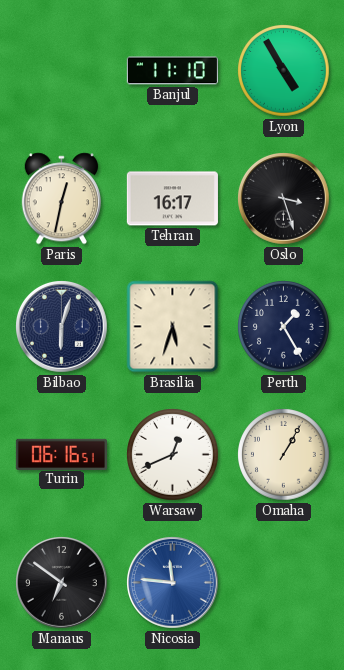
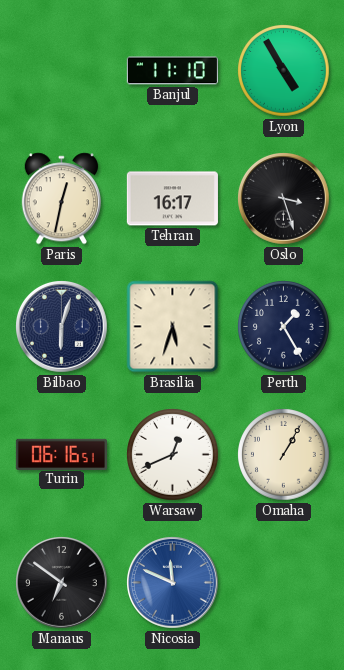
Nicosia: 11:46 -> 11:49
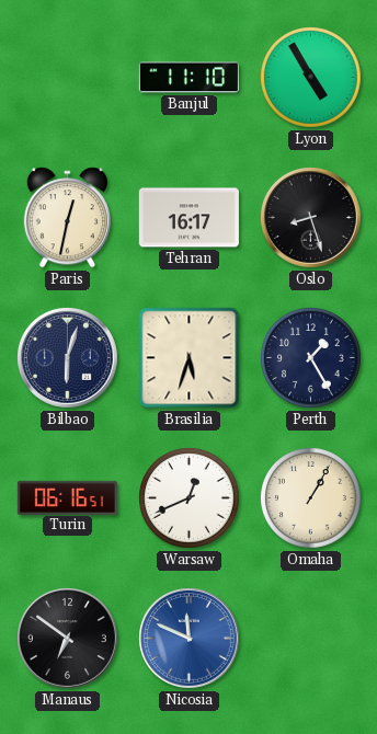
Oslo: 3:27 -> 8:27
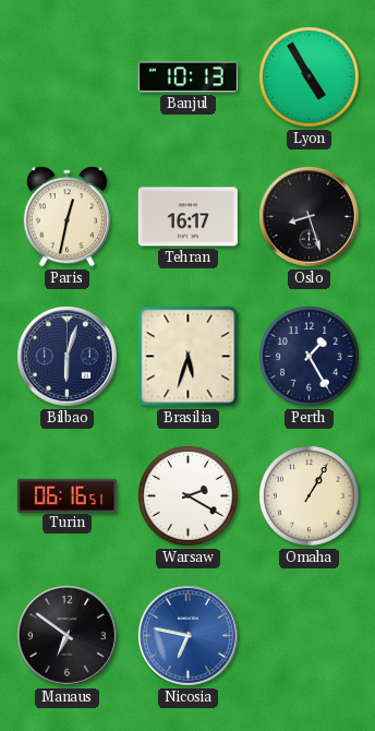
Banjul: 11:10 -> 10:13
Warsaw: 12:41 -> 2:20
Nicosia: 11:49 -> 6:47
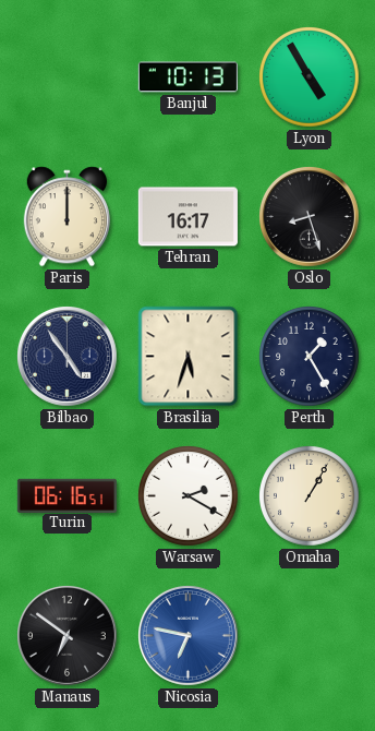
Paris: 12:32 -> 12:00
Bilbao: 6:03 -> 4:54
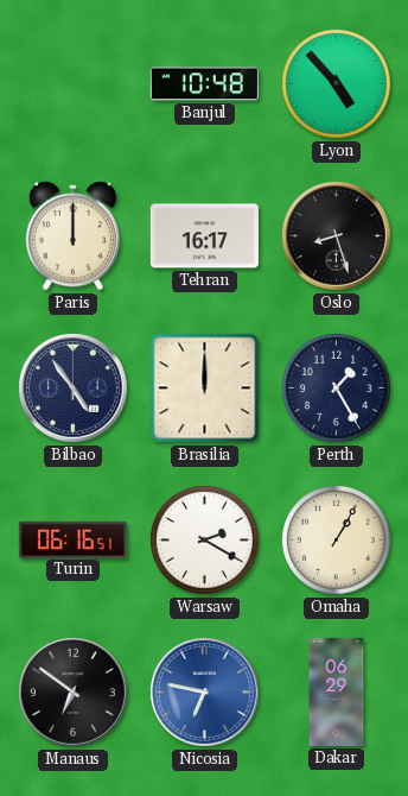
Banjul: 10:13 -> 10:48
Lyon: 4:55 -> 4:53
Brasilia: 5:33 -> 12:00
Dakar: none -> 06:29
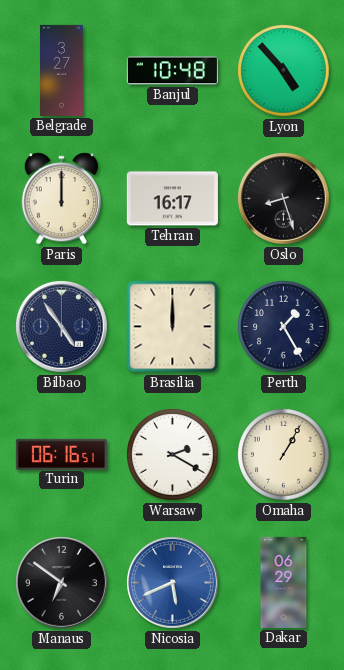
Belgrade: none -> 3:27
Nicosia: 6:47 -> 5:41
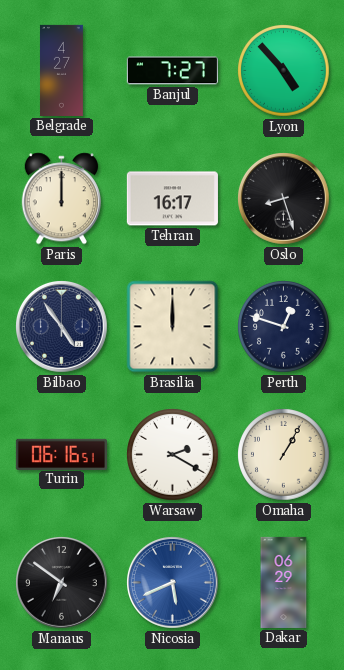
Belgrade: 3:27 -> 4:27
Banjul: 10:48 -> 7:27
Perth: 1:25 -> 12:48
